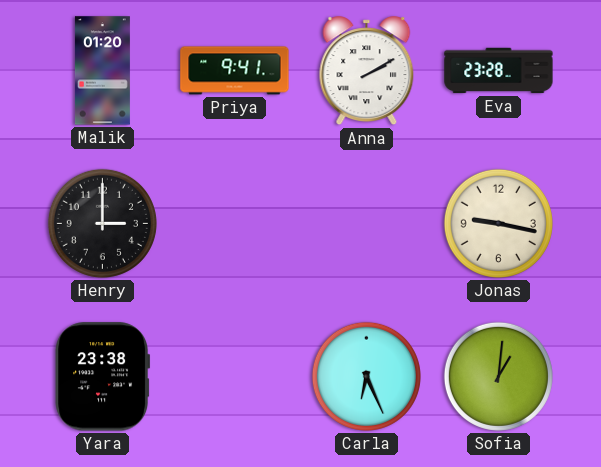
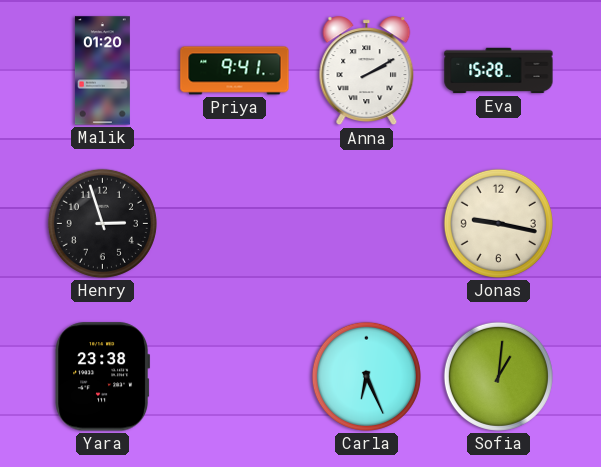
Eva: 23:28 -> 15:28
Henry: 3:00 -> 2:57
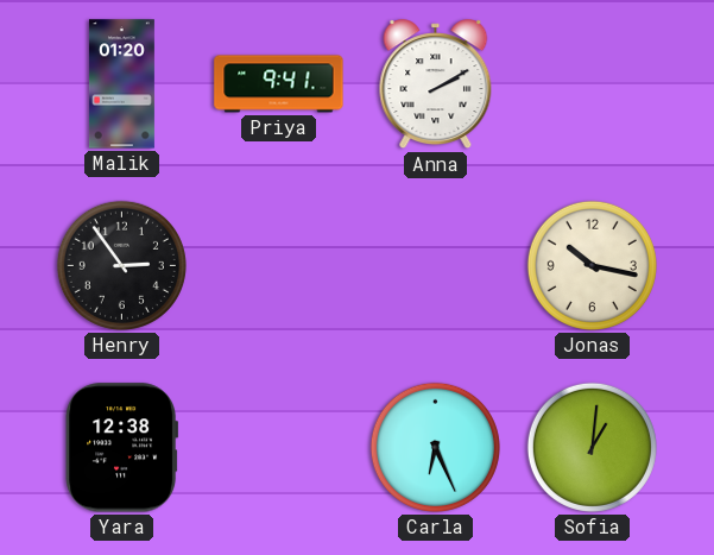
Eva: 15:28 -> none
Henry: 2:57 -> 2:54
Jonas: 9:17 -> 10:17
Yara: 23:38 -> 12:38
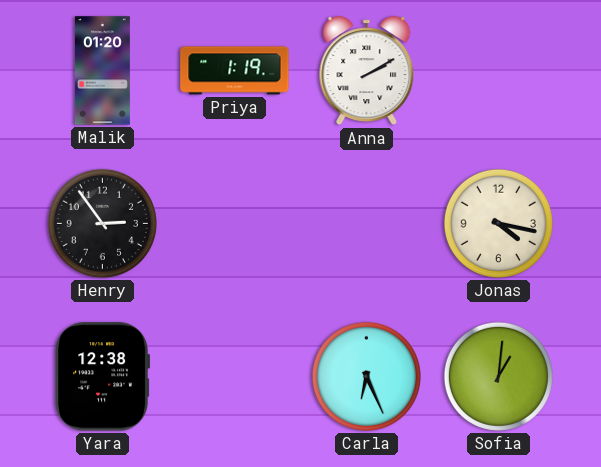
Priya: 9:41 -> 1:19
Jonas: 10:17 -> 4:17
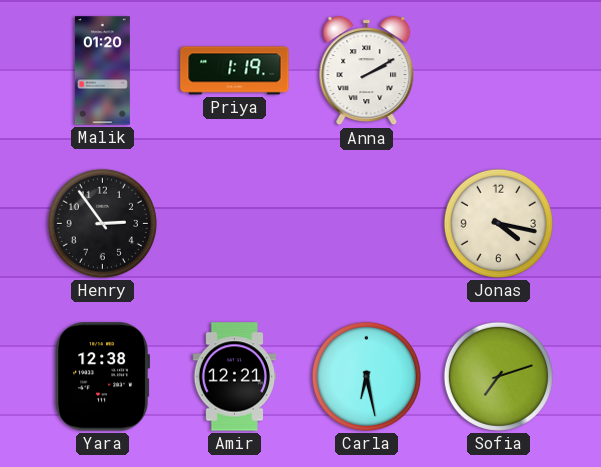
Amir: none -> 12:21
Carla: 6:26 -> 6:28
Sofia: 1:01 -> 7:12
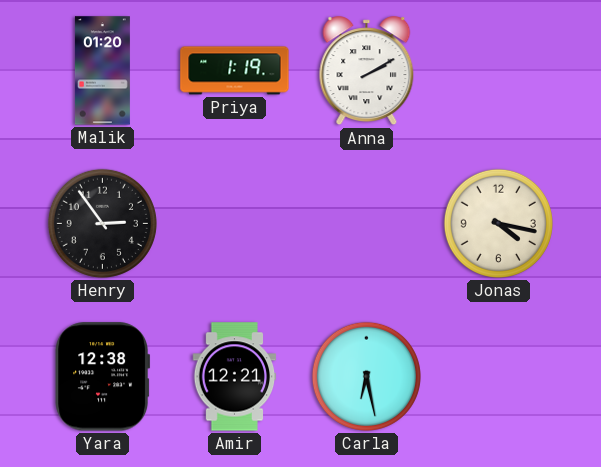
Sofia: 7:12 -> none
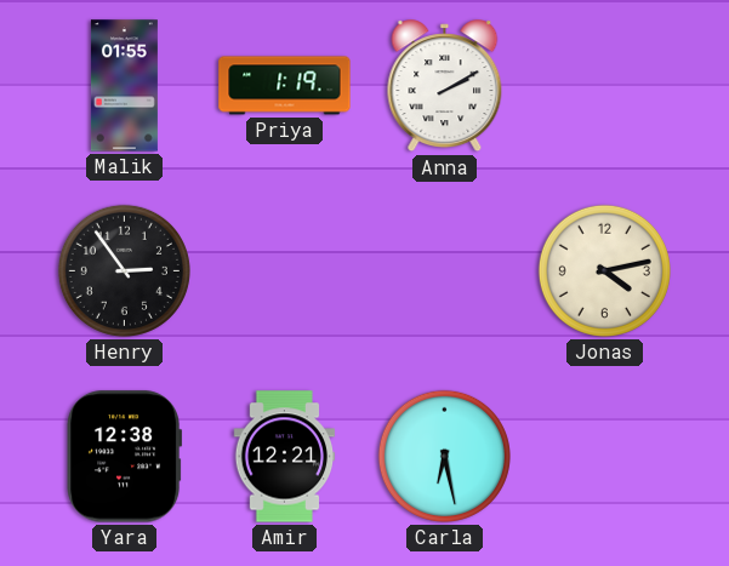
Malik: 01:20 -> 01:55
Jonas: 4:17 -> 4:13
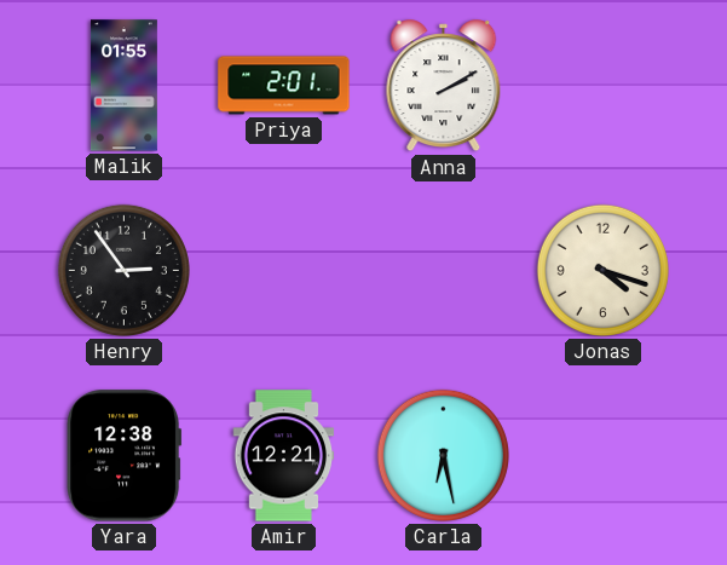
Priya: 1:19 -> 2:01
Jonas: 4:13 -> 4:18
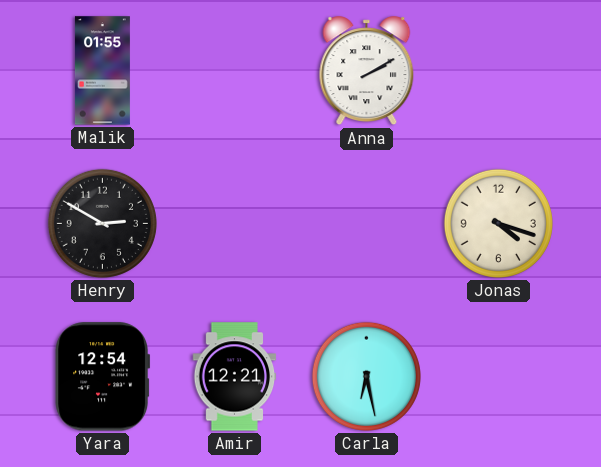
Priya: 2:01 -> none
Henry: 2:54 -> 2:50
Yara: 12:38 -> 12:54
